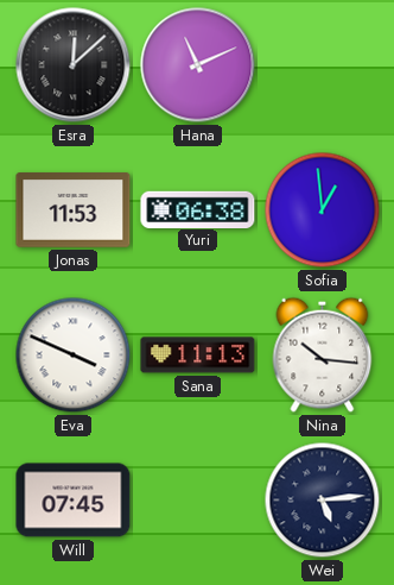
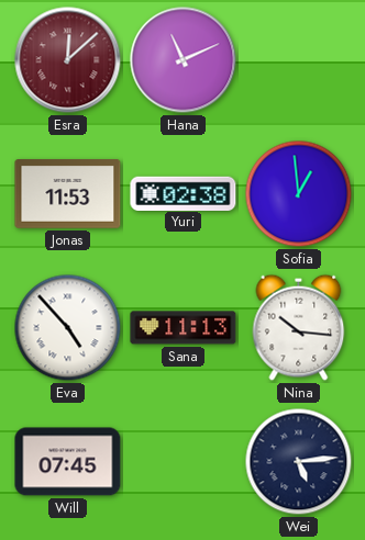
Esra dial: black -> burgundy
Yuri: 06:38 -> 02:38
Eva: 3:49 -> 4:53
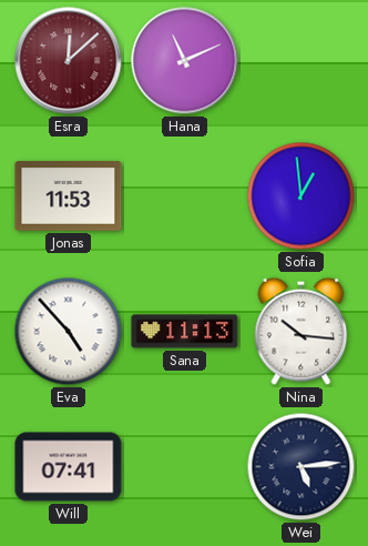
Yuri: 02:38 -> none
Will: 07:45 -> 07:41
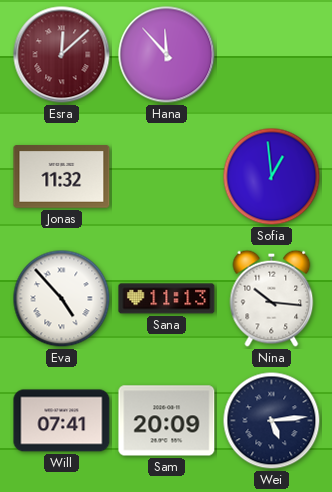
Hana: 11:11 -> 11:53
Jonas: 11:53 -> 11:32
Sam: none -> 20:09
